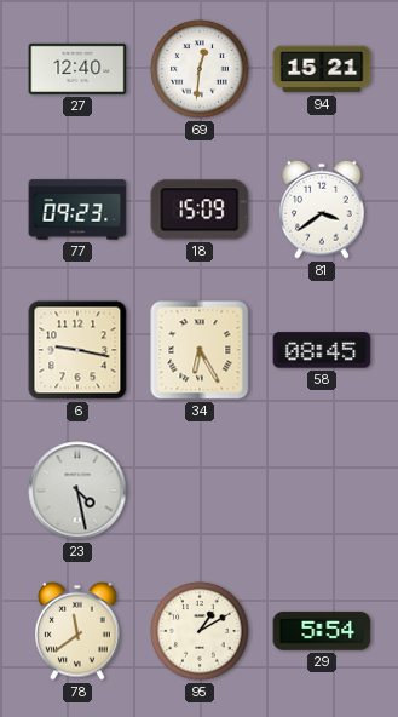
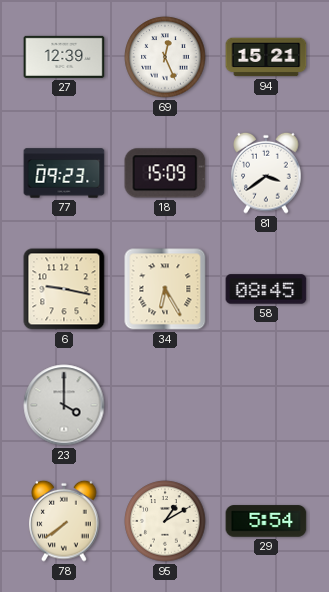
27: 12:40 -> 12:39
69: 12:31 -> 12:26
23: 4:28 -> 4:00
78: 11:39 -> 7:39
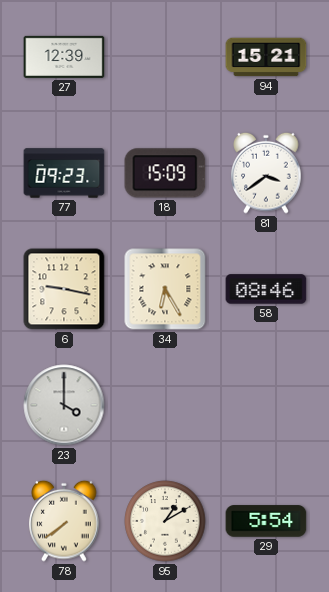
69: 12:26 -> none
58: 08:45 -> 08:46
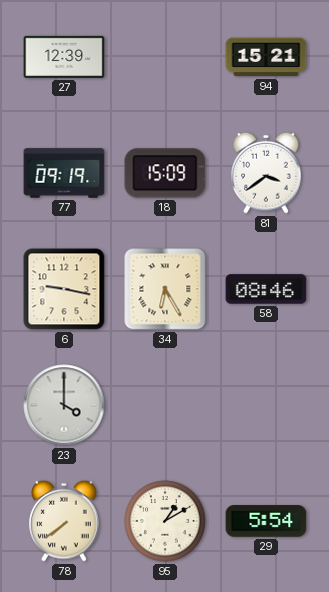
77: 09:23 -> 09:19
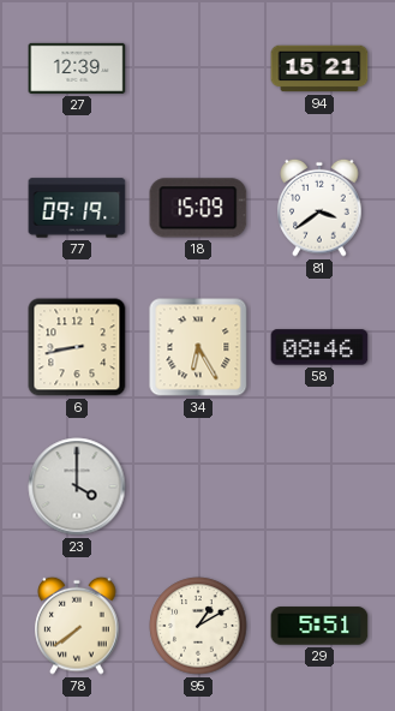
6: 9:17 -> 8:43
29: 5:54 -> 5:51
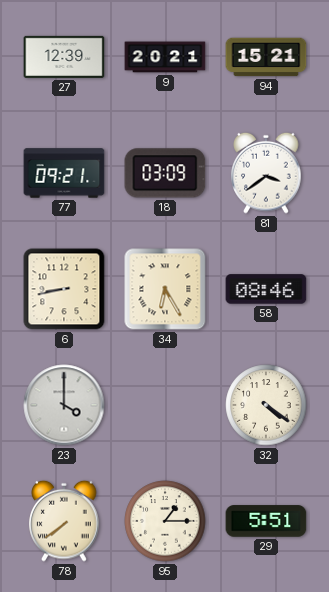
9: none -> 20:21
77: 09:19 -> 09:21
18: 15:09 -> 03:09
32: none -> 4:21
95: 1:10 -> 1:15
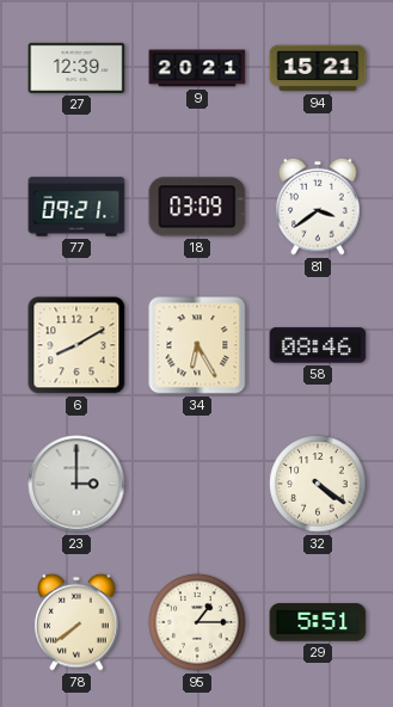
6: 8:43 -> 8:10
23: 4:00 -> 3:00
